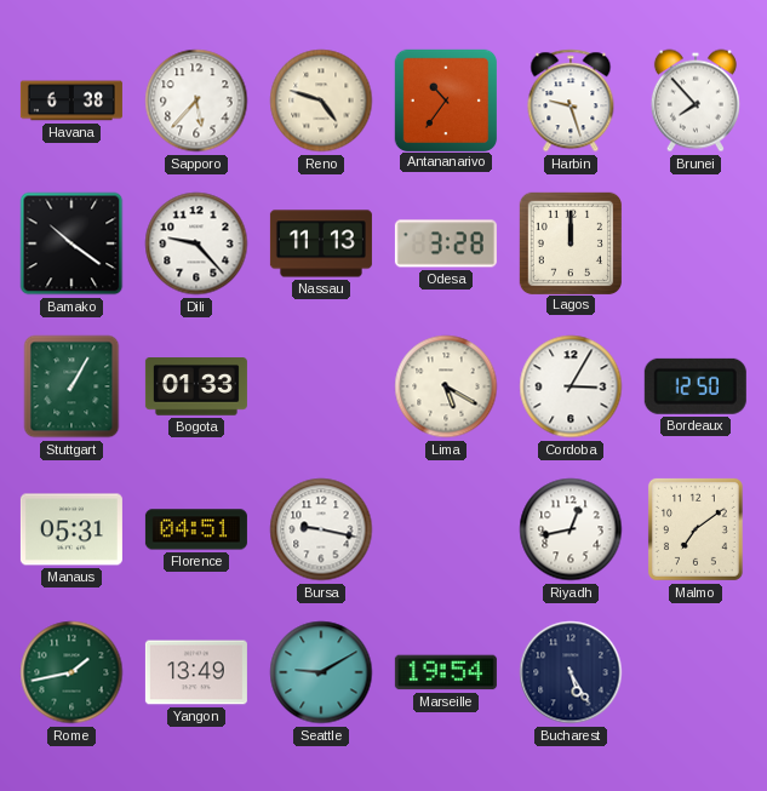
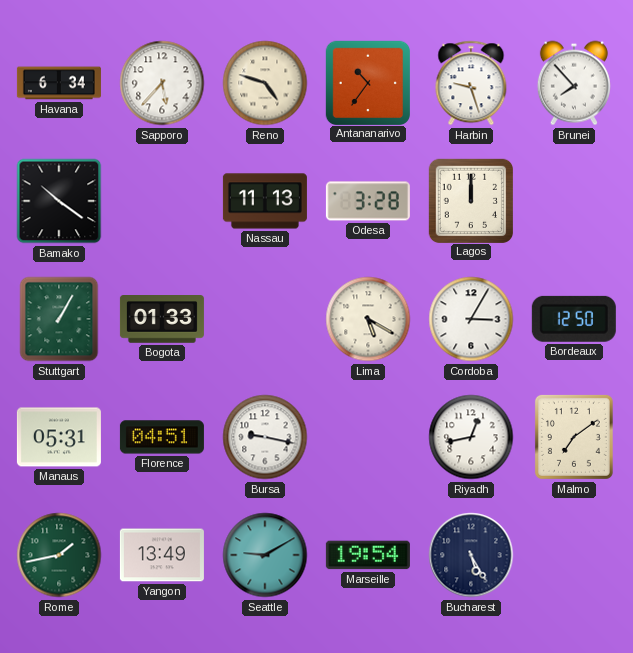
Havana: 6:38 -> 6:34
Dili: 9:23 -> none
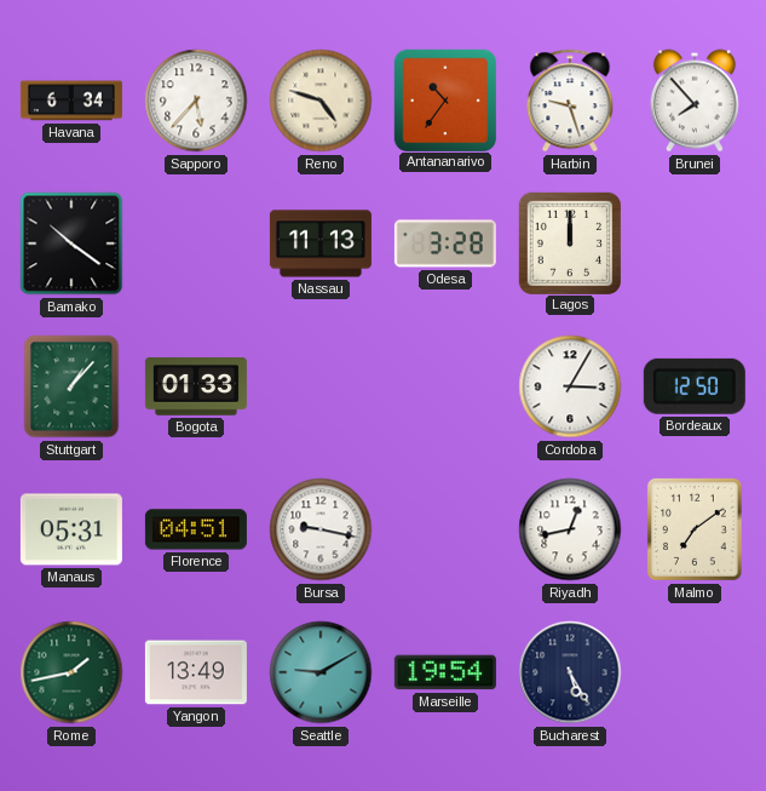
Stuttgart: 1:05 -> 1:07
Lima: 5:20 -> none
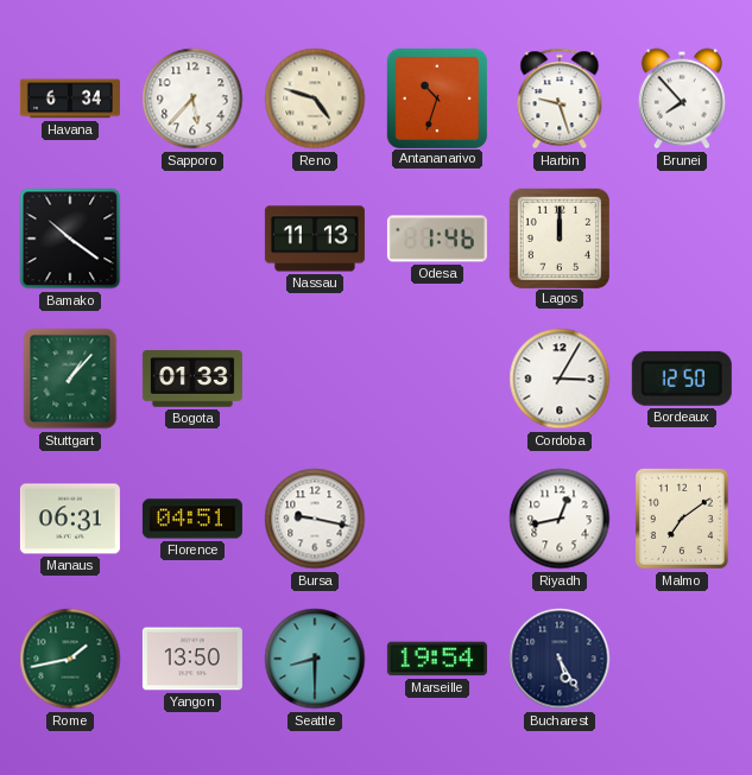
Antananarivo: 10:36 -> 10:33
Odesa: 3:28 -> 1:46
Manaus: 05:31 -> 06:31
Yangon: 13:49 -> 13:50
Seattle: 9:10 -> 8:30
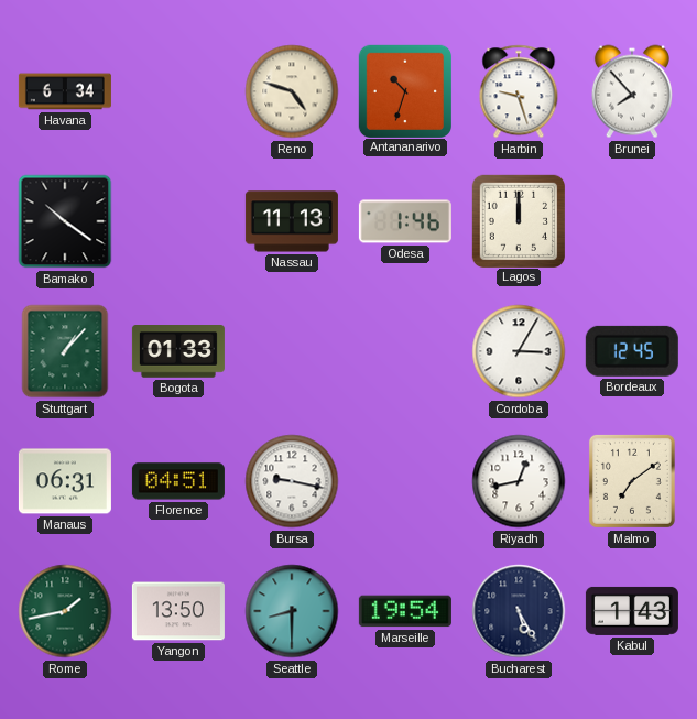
Sapporo: 5:37 -> none
Bordeaux: 12:50 -> 12:45
Kabul: none -> 1:43
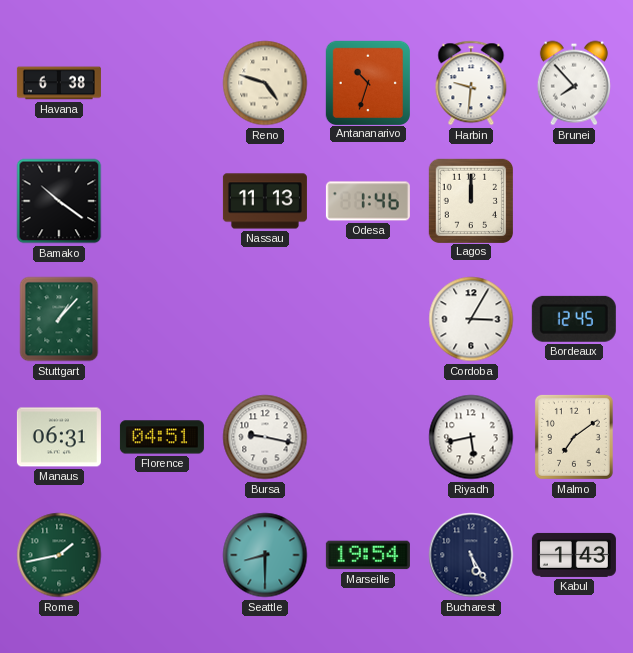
Havana: 6:34 -> 6:38
Harbin: 9:27 -> 9:31
Bogota: 01:33 -> none
Riyadh: 12:43 -> 5:43
Yangon: 13:50 -> none
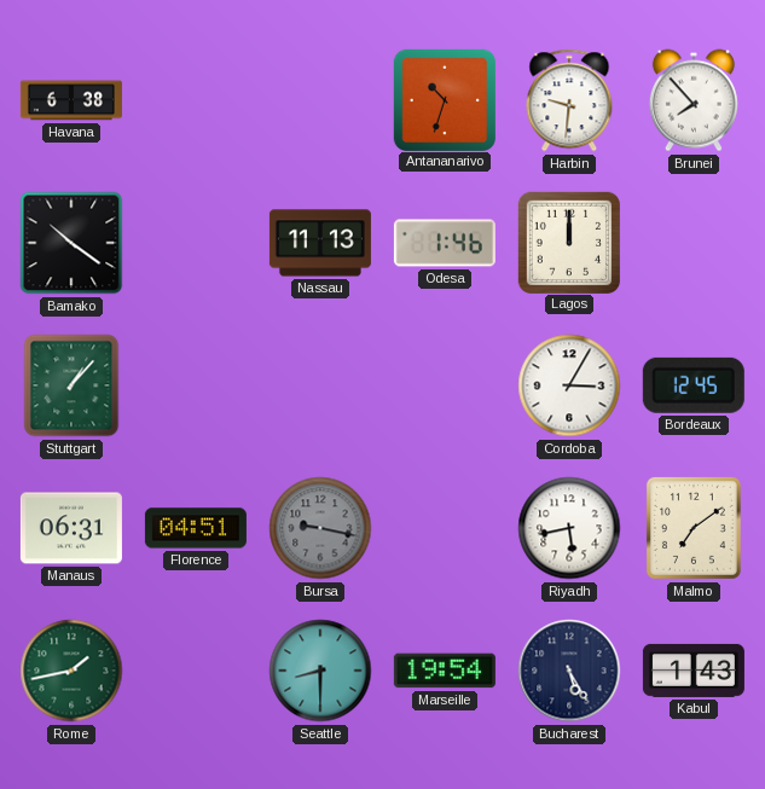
Reno: 4:48 -> none
Bursa dial: white -> grey
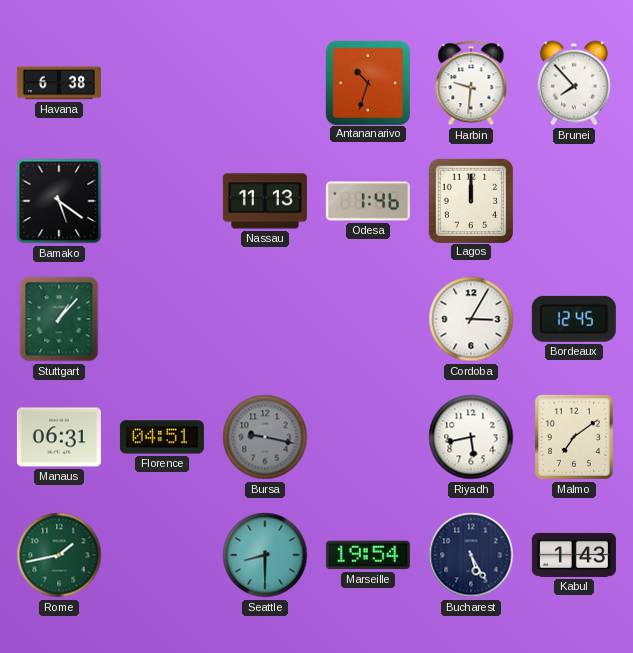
Bamako: 10:21 -> 5:21
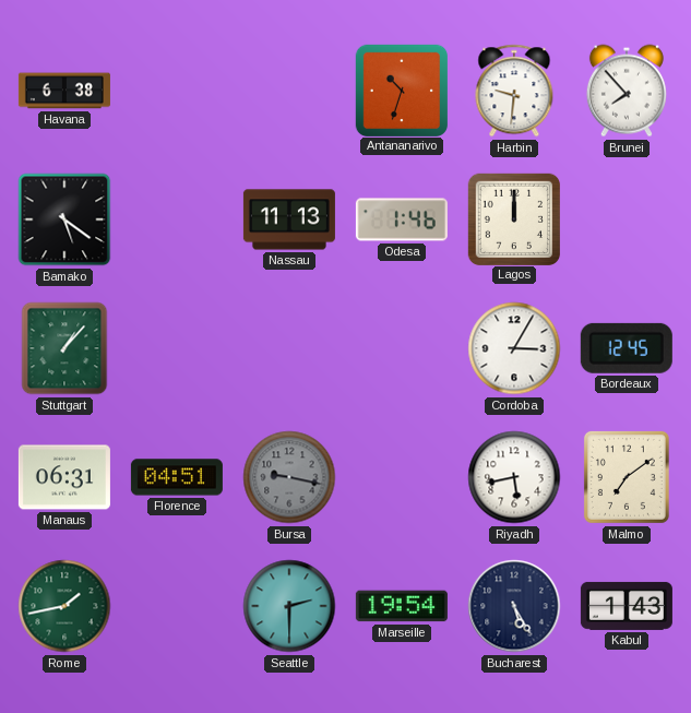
Seattle: 8:30 -> 2:30
